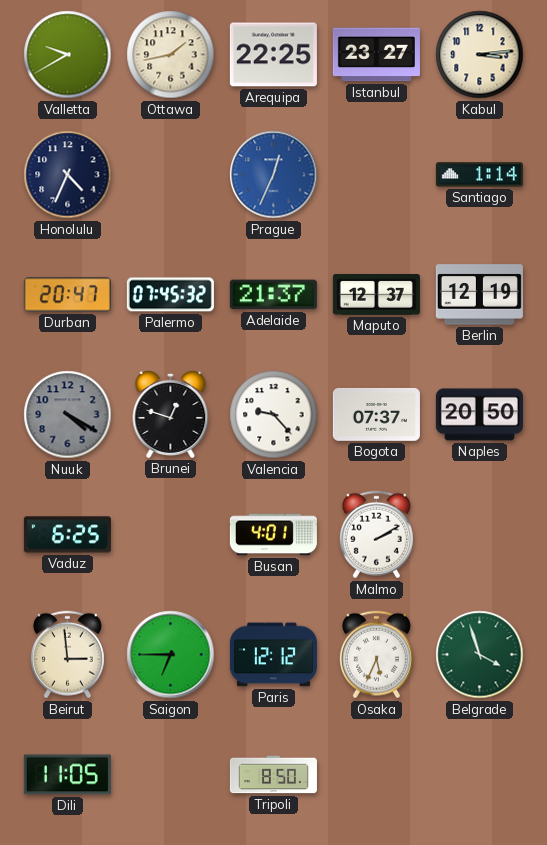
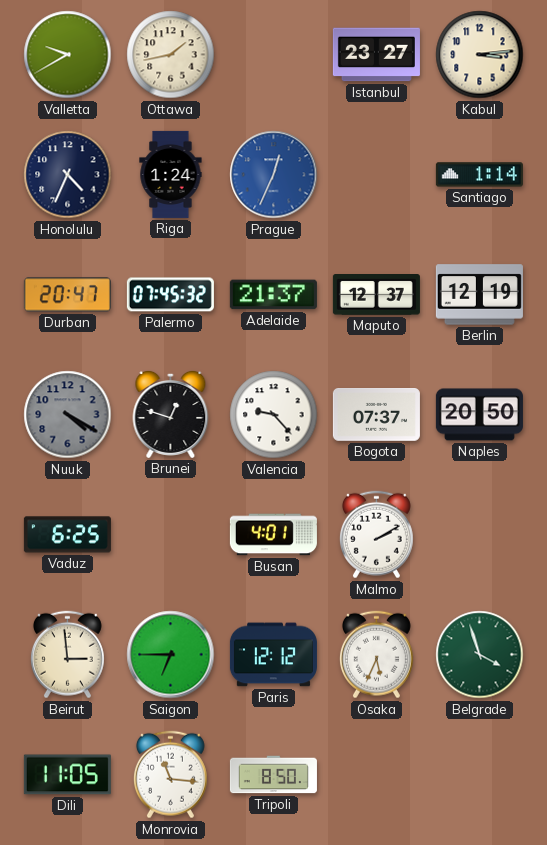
Arequipa: 22:25 -> none
Riga: none -> 1:24
Monrovia: none -> 11:16
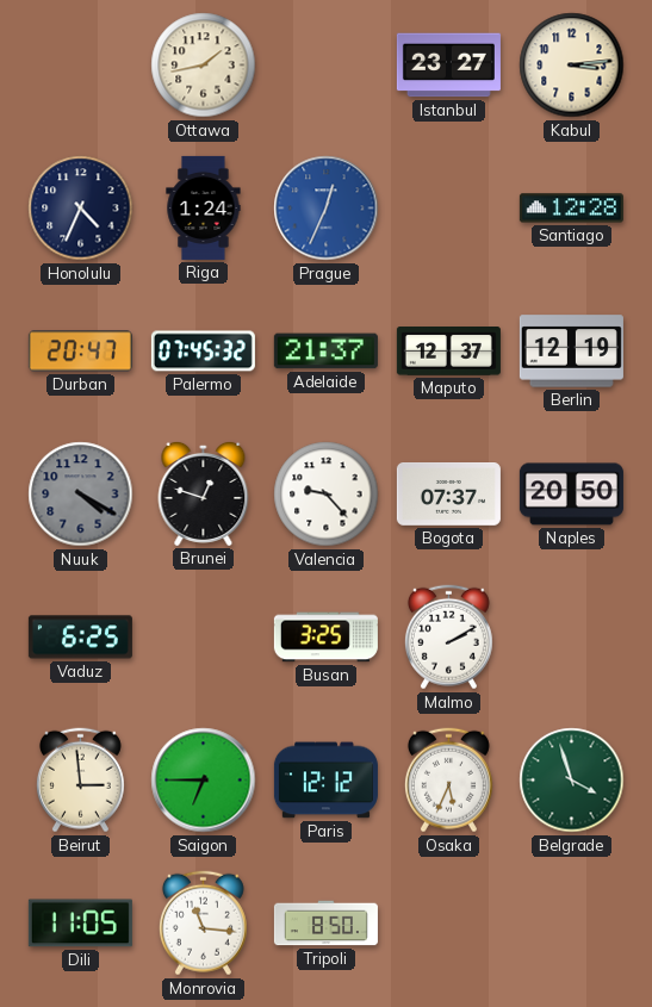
Valletta: 9:40 -> none
Santiago: 1:14 -> 12:28
Busan: 4:01 -> 3:25
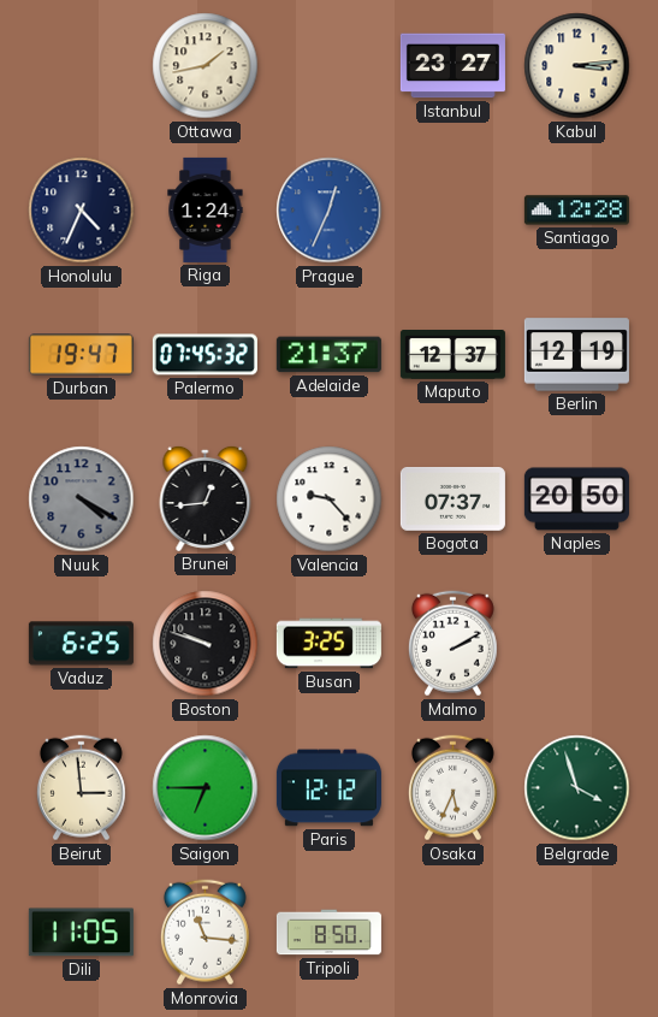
Durban: 20:47 -> 19:47
Brunei: 12:48 -> 12:44
Boston: none -> 9:48
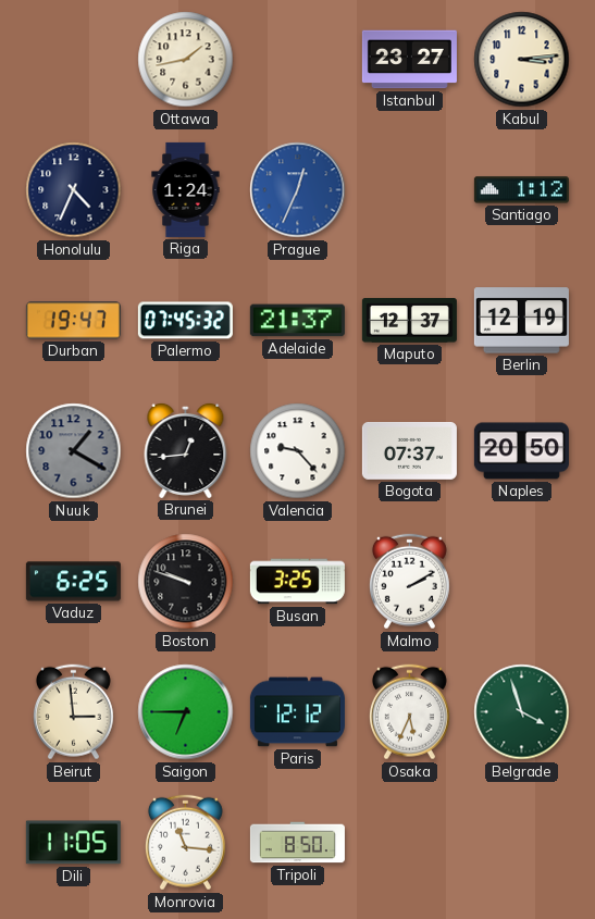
Santiago: 12:28 -> 1:12
Nuuk: 4:20 -> 1:20
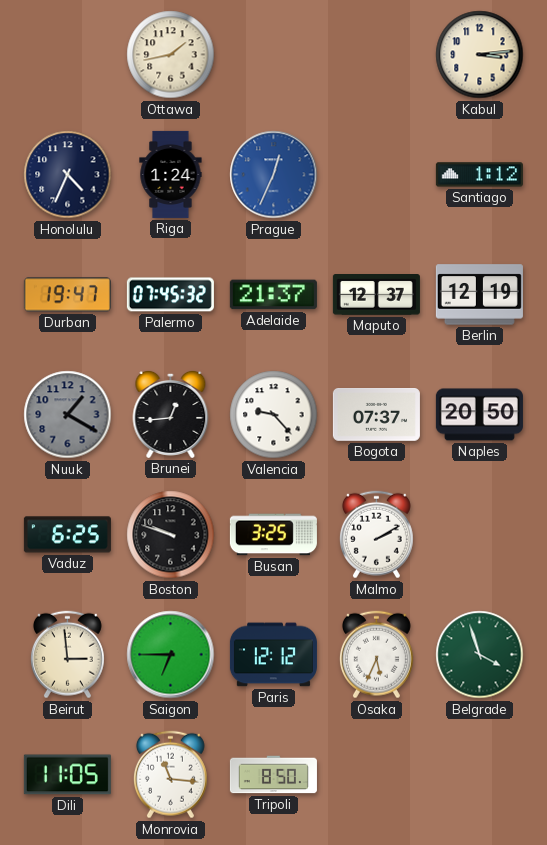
Istanbul: 23:27 -> none
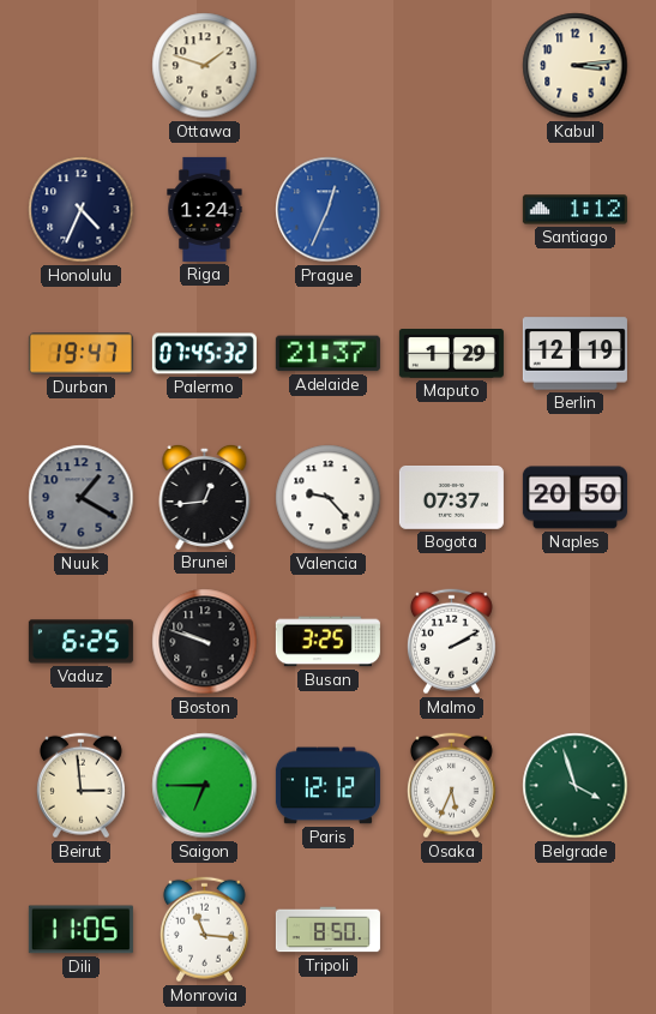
Ottawa: 1:43 -> 1:48
Maputo: 12:37 -> 1:29
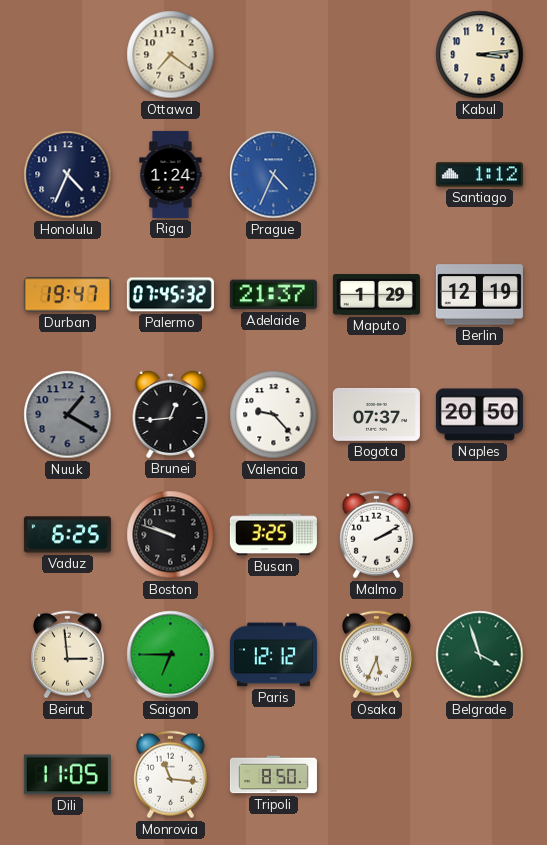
Ottawa: 1:48 -> 7:21
Prague: 12:34 -> 4:34
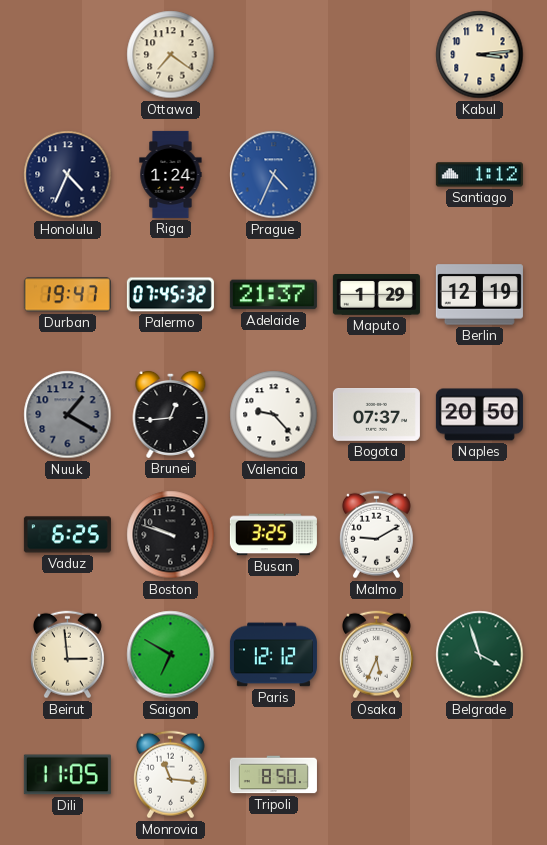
Malmo: 2:10 -> 9:10
Saigon: 6:45 -> 6:50
